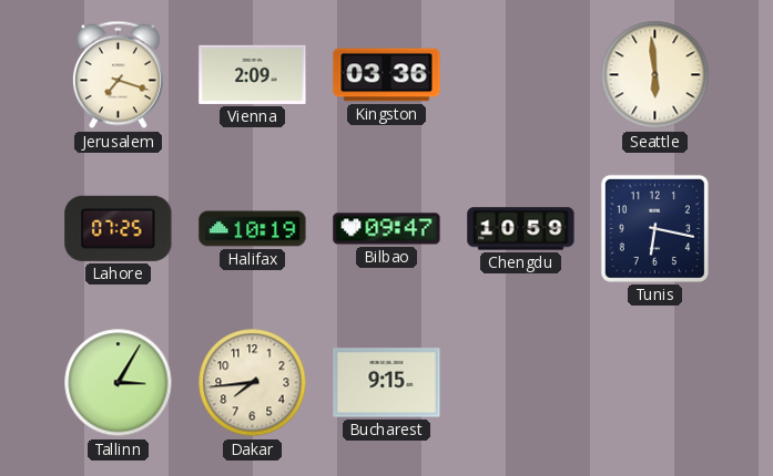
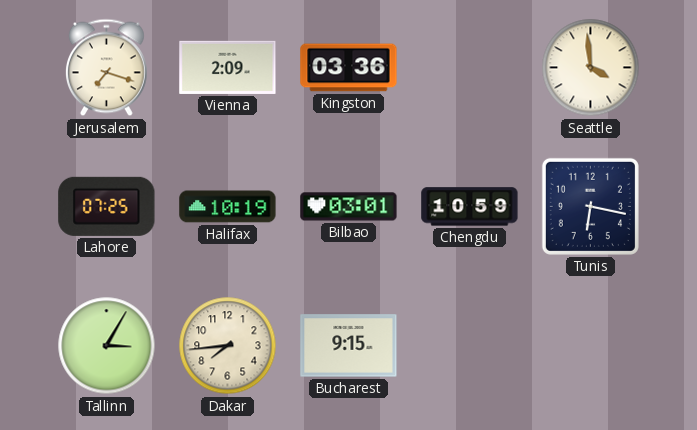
Seattle: 5:59 -> 3:59
Bilbao: 09:47 -> 03:01
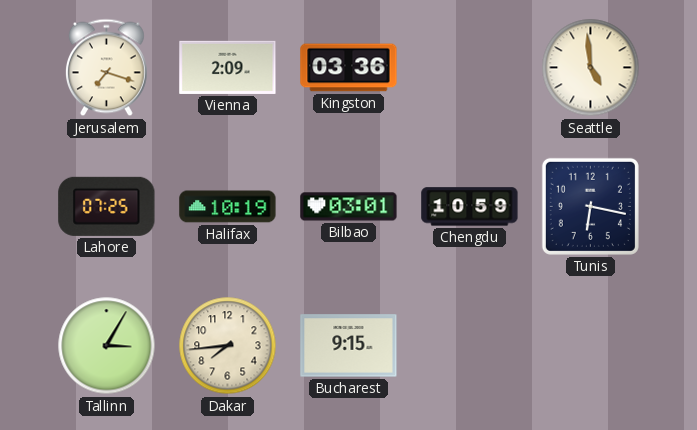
Seattle: 3:59 -> 4:59
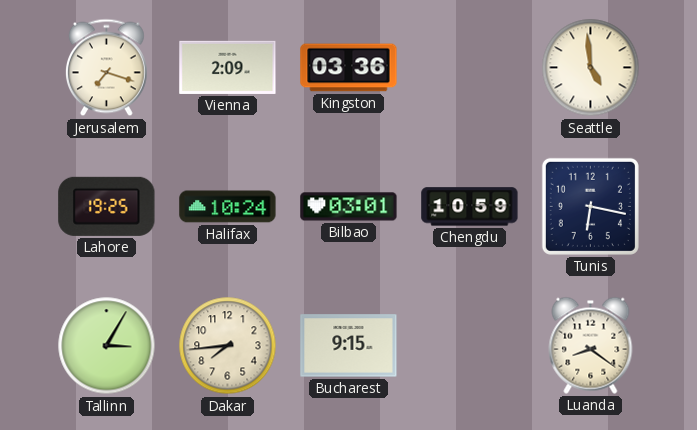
Lahore: 07:25 -> 19:25
Halifax: 10:19 -> 10:24
Luanda: none -> 8:21
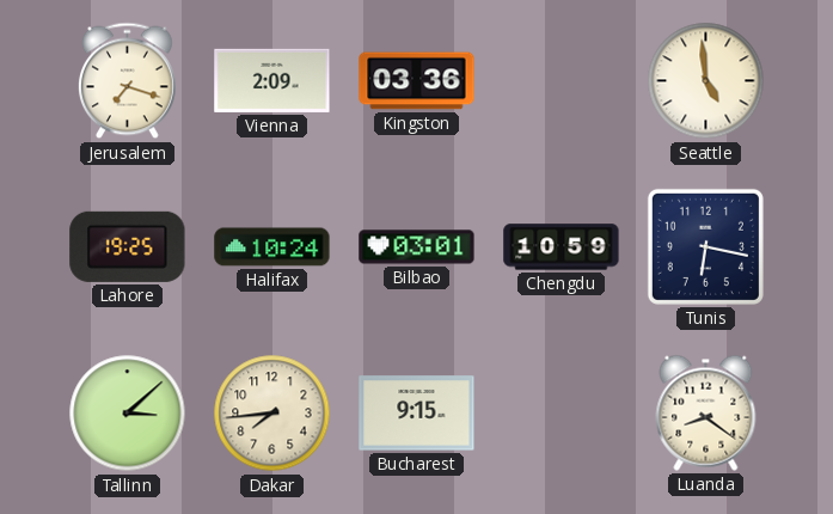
Tallinn: 3:05 -> 3:08
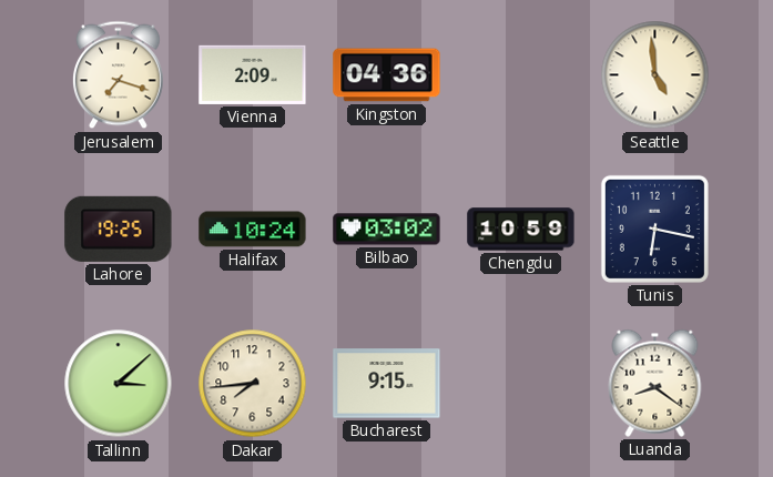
Kingston: 03:36 -> 04:36
Bilbao: 03:01 -> 03:02
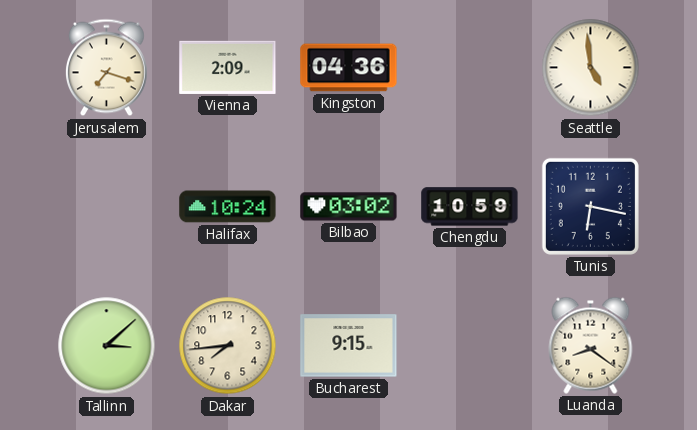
Lahore: 19:25 -> none
